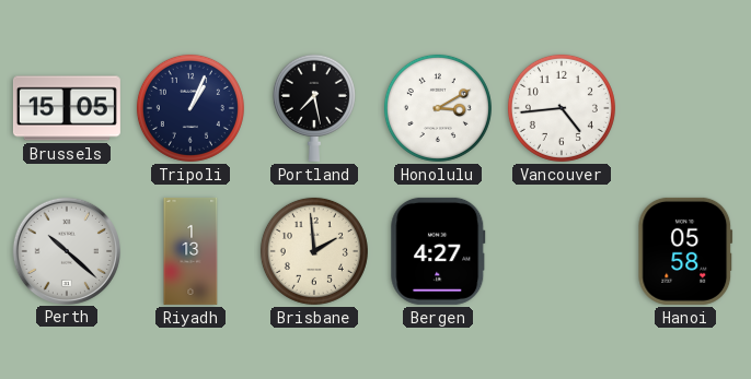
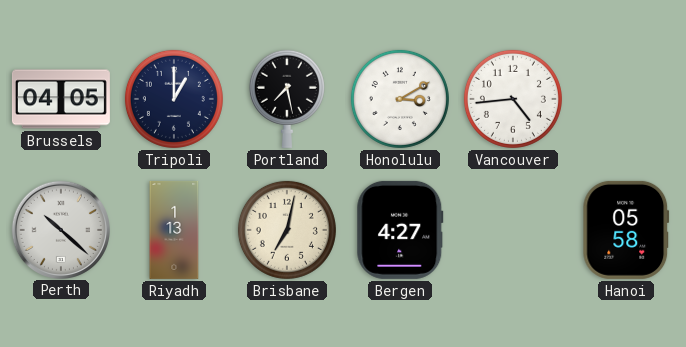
Brussels: 15:05 -> 04:05
Tripoli: 1:04 -> 1:00
Brisbane: 1:59 -> 7:02
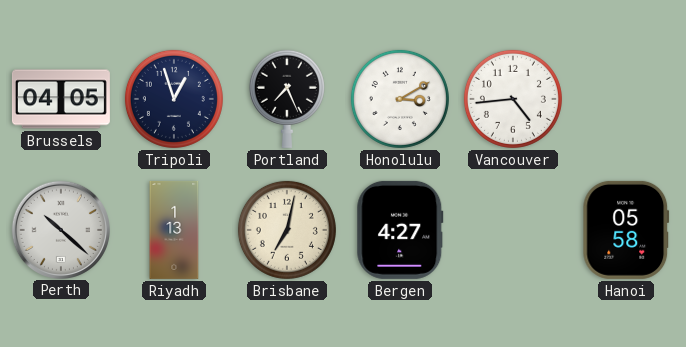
Tripoli: 1:00 -> 12:57
Portland: 7:28 -> 7:26
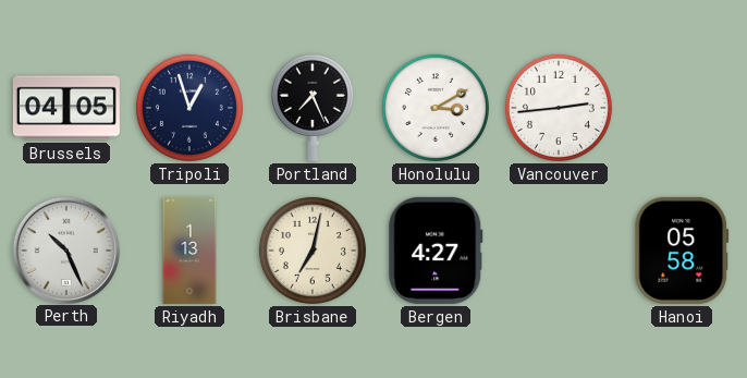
Vancouver: 4:44 -> 2:44
Perth: 10:22 -> 10:26
